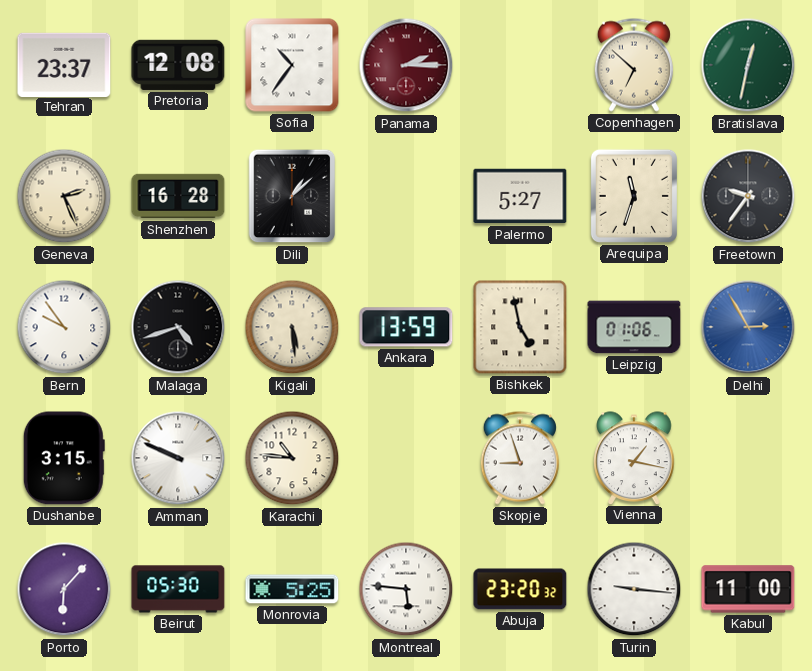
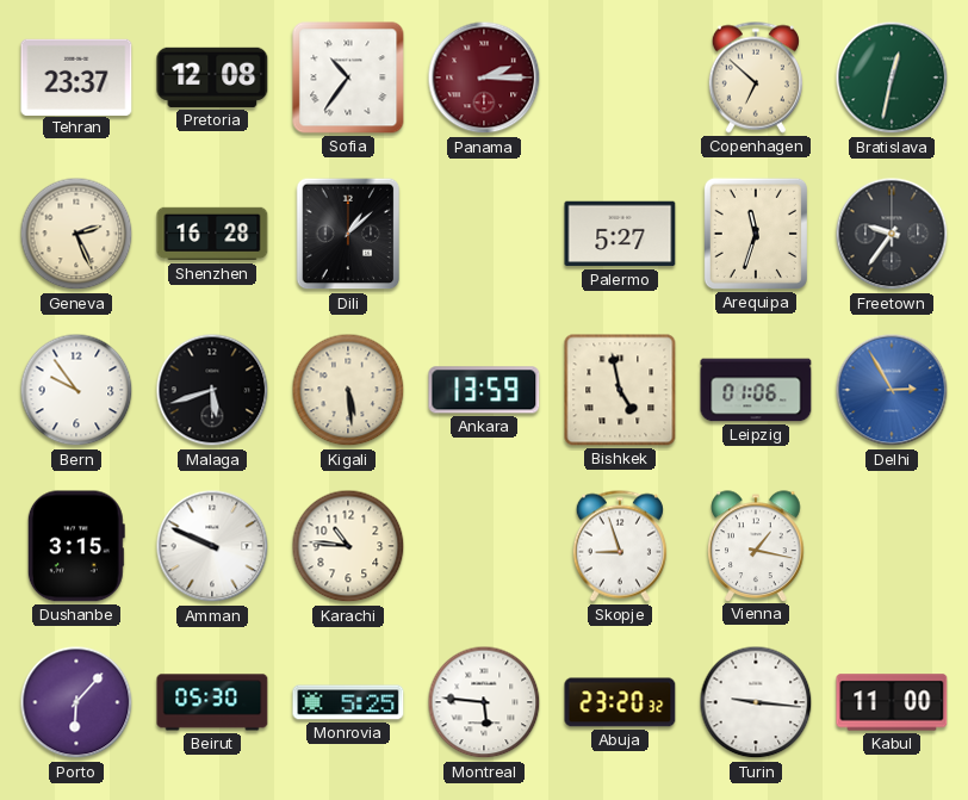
Malaga: 4:42 -> 5:42
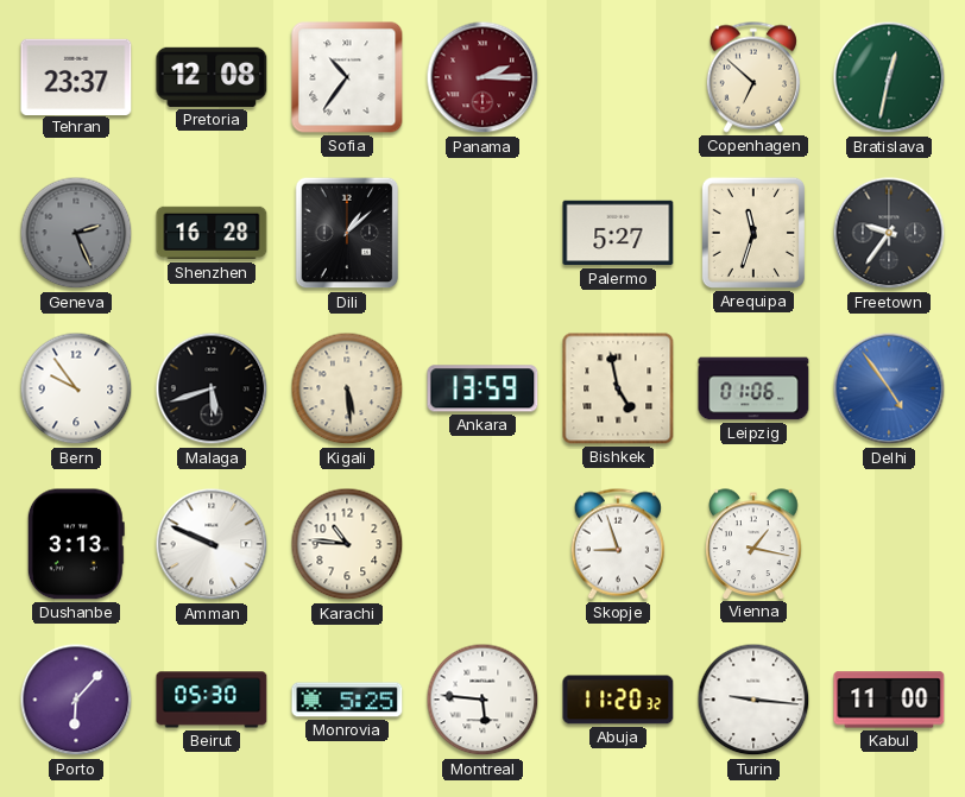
Geneva dial: cream -> grey
Delhi: 2:55 -> 4:54
Dushanbe: 3:15 -> 3:13
Abuja: 23:20 -> 11:20
